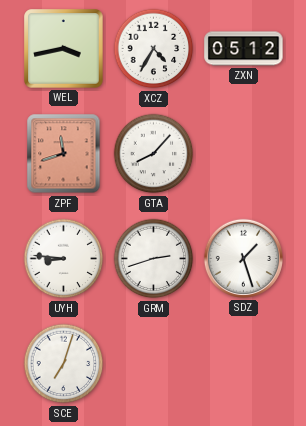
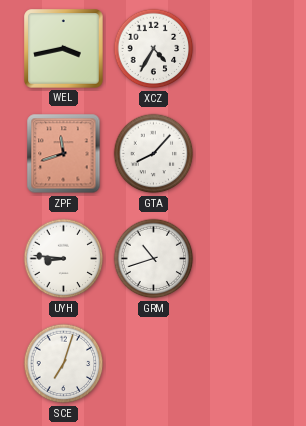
ZXN: 05:12 -> none
GRM: 2:42 -> 10:42
SDZ: 1:27 -> none
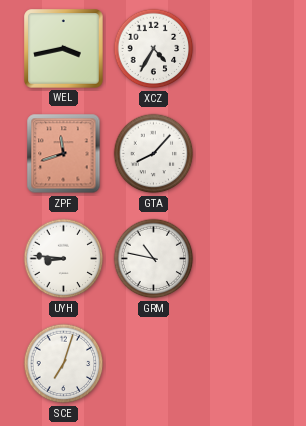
GRM: 10:42 -> 10:47
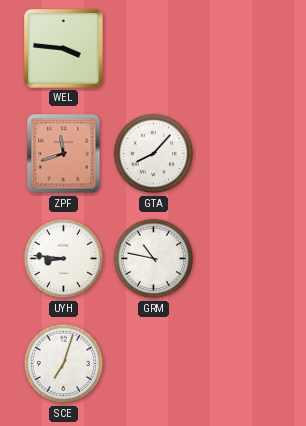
WEL: 3:43 -> 3:46
XCZ: 4:35 -> none
